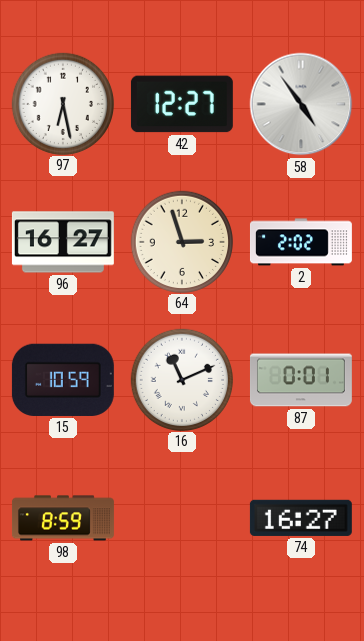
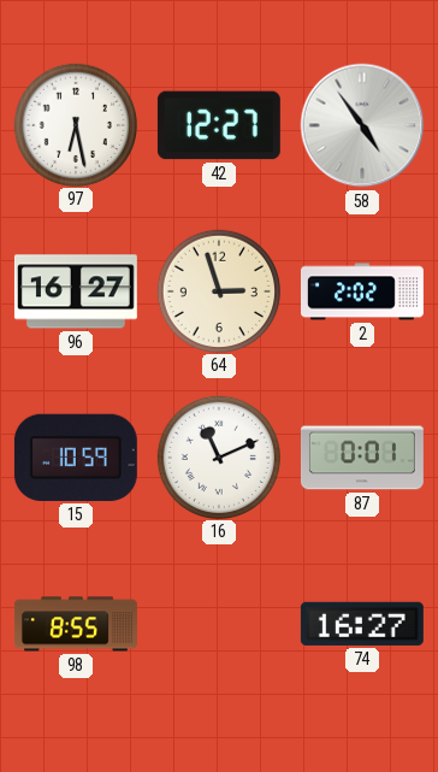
98: 8:59 -> 8:55
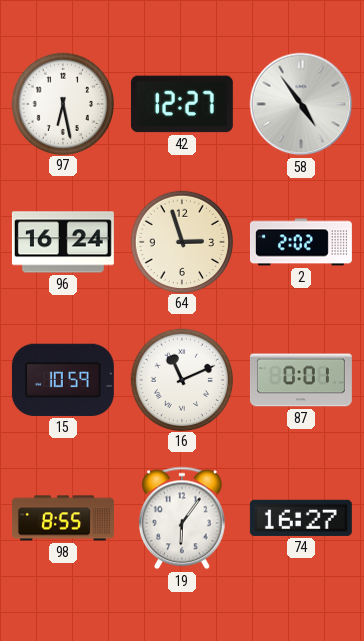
96: 16:27 -> 16:24
19: none -> 6:06
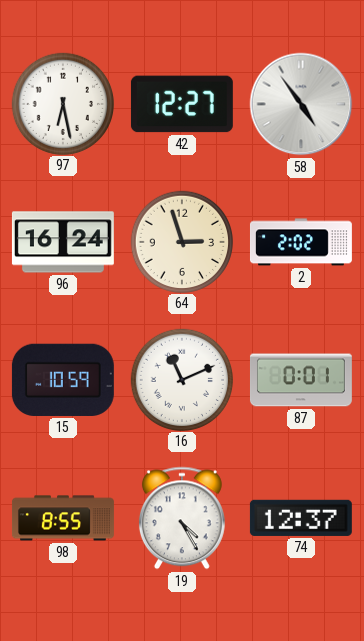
19: 6:06 -> 4:25
74: 16:27 -> 12:37
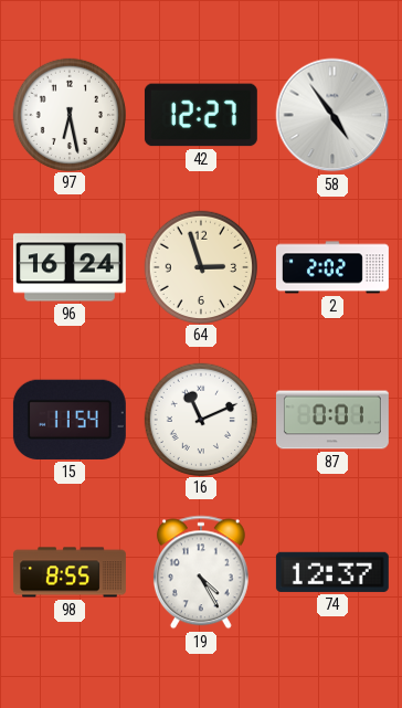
15: 10:59 -> 11:54
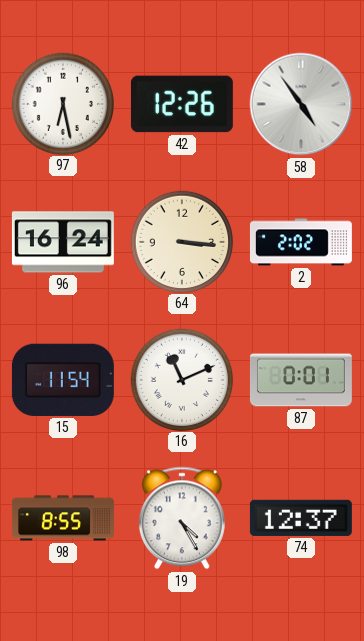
42: 12:27 -> 12:26
64: 2:57 -> 3:16
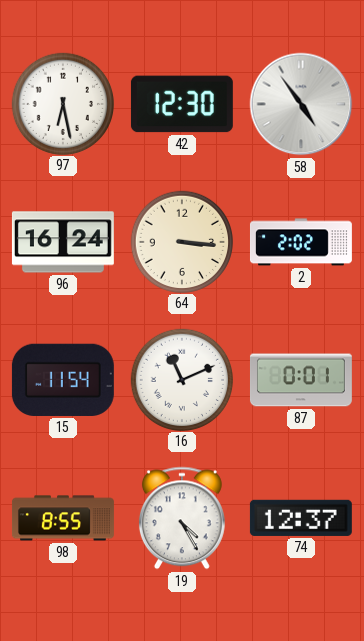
42: 12:26 -> 12:30
